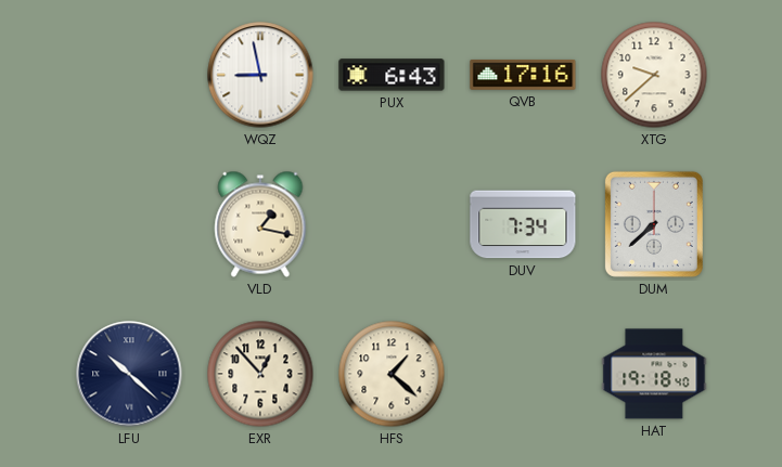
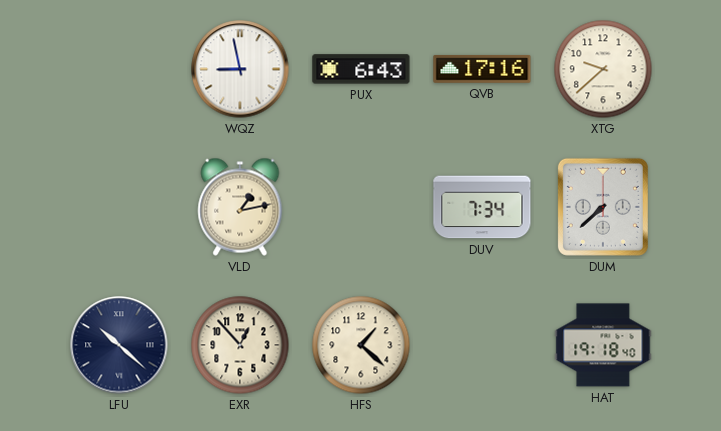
VLD: 1:17 -> 1:13
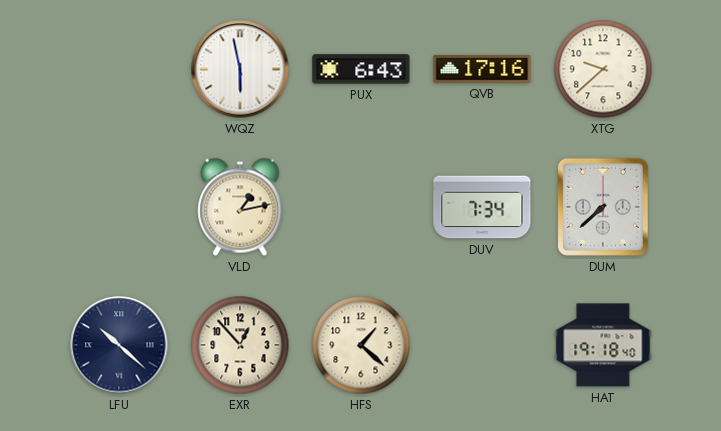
WQZ: 8:58 -> 5:58
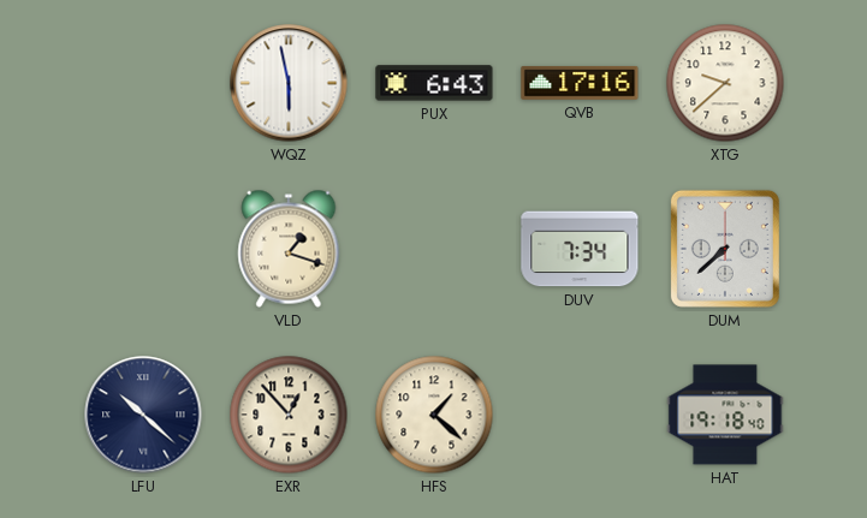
VLD: 1:13 -> 1:18
